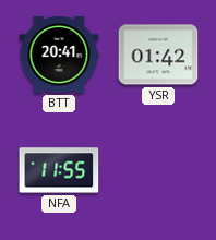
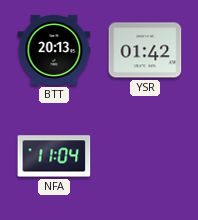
BTT: 20:41 -> 20:13
NFA: 11:55 -> 11:04
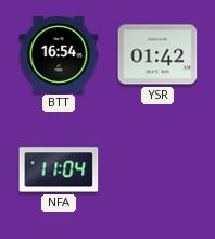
BTT: 20:13 -> 16:54
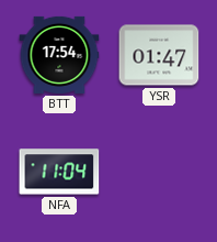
BTT: 16:54 -> 17:54
YSR: 01:42 -> 01:47
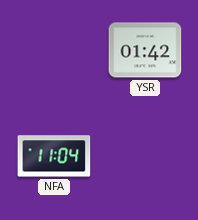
BTT: 17:54 -> none
YSR: 01:47 -> 01:42
